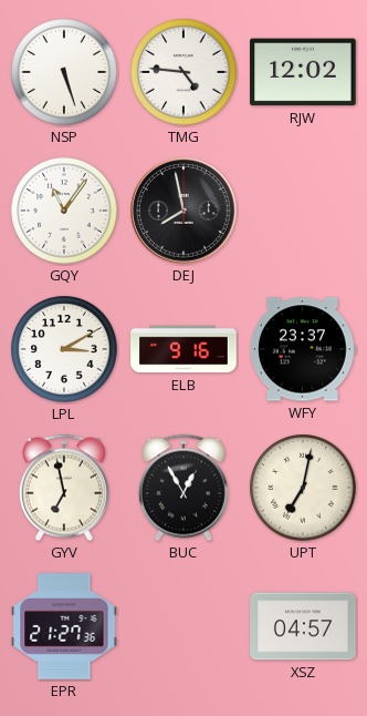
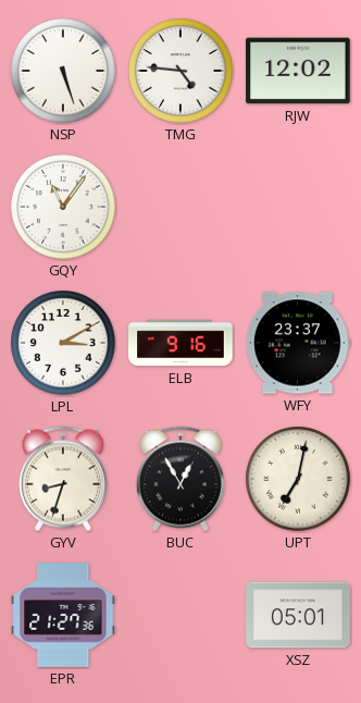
DEJ: 7:58 -> none
GYV: 6:58 -> 8:33
XSZ: 04:57 -> 05:01
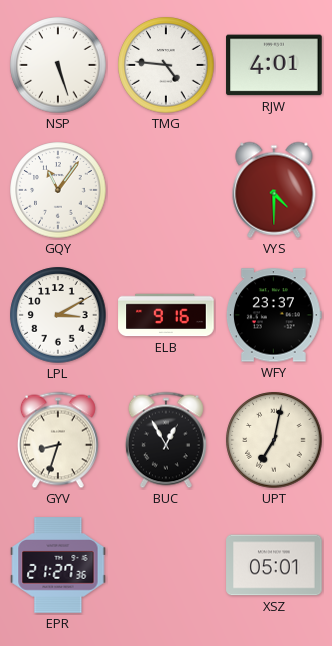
RJW: 12:02 -> 4:01
VYS: none -> 4:30
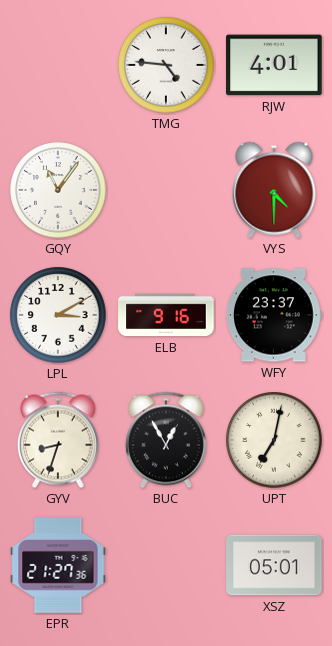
NSP: 5:27 -> none
